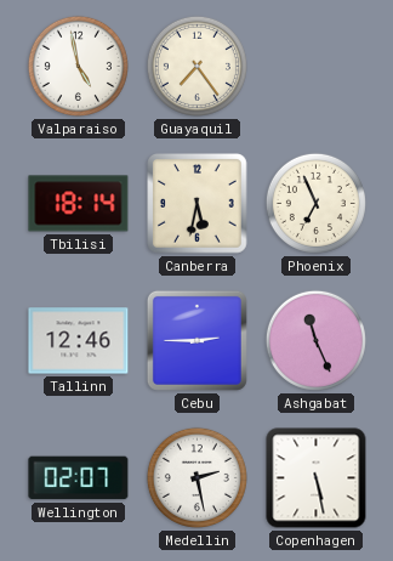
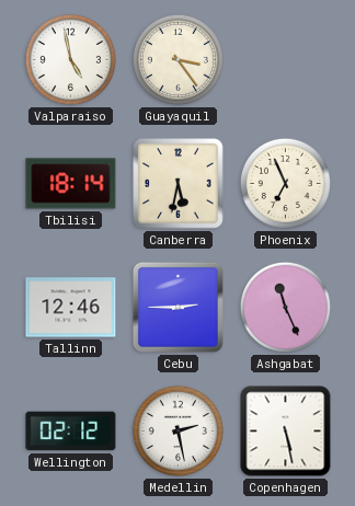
Guayaquil: 7:24 -> 3:24
Wellington: 02:07 -> 02:12
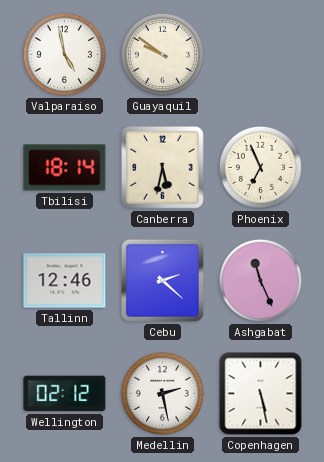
Guayaquil: 3:24 -> 9:51
Cebu: 2:45 -> 2:22
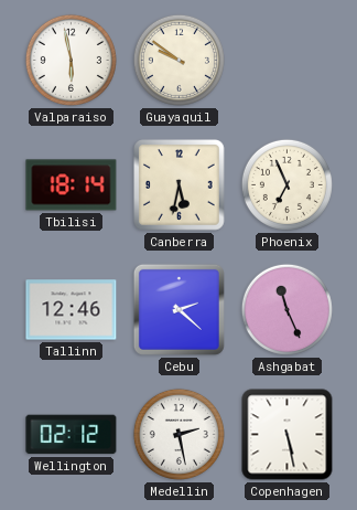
Valparaiso: 4:58 -> 5:58
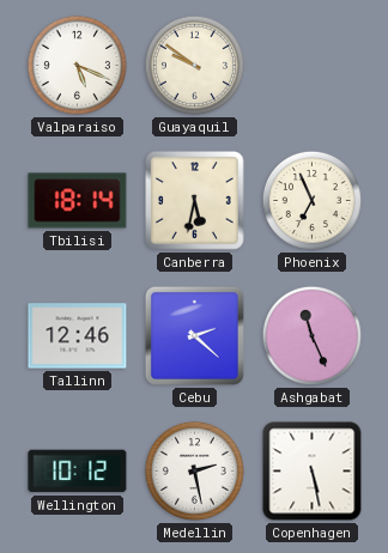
Valparaiso: 5:58 -> 5:19
Wellington: 02:12 -> 10:12
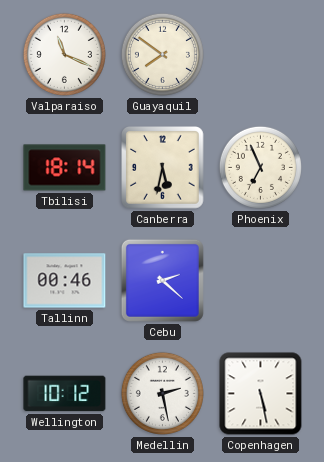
Valparaiso: 5:19 -> 11:19
Guayaquil: 9:51 -> 7:51
Tallinn: 12:46 -> 00:46
Ashgabat: 11:26 -> none
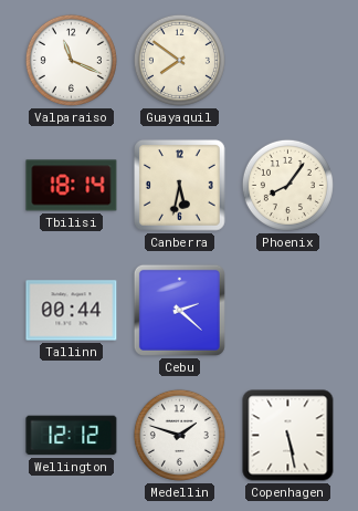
Phoenix: 6:56 -> 8:06
Tallinn: 00:46 -> 00:44
Wellington: 10:12 -> 12:12
Medellin: 2:28 -> 1:48
